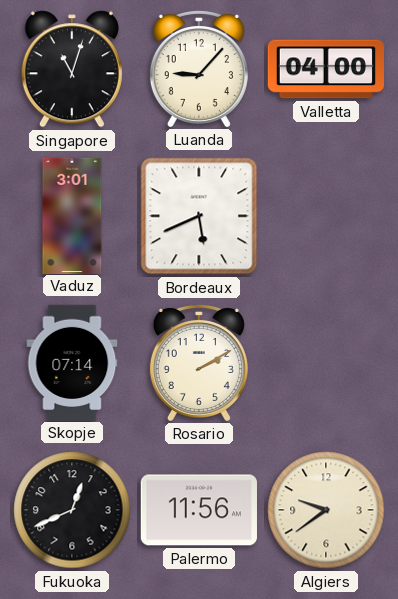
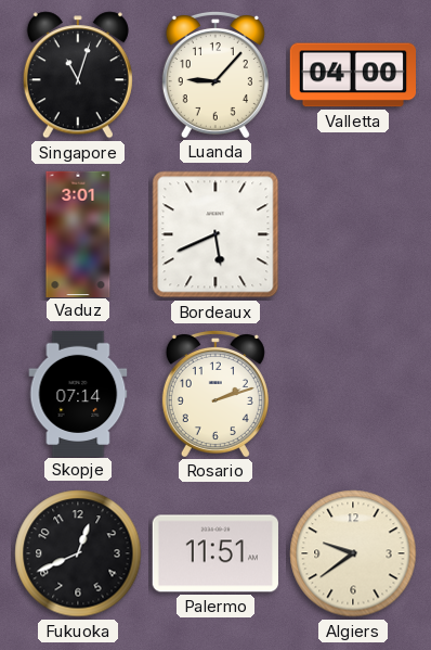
Rosario: 2:10 -> 2:12
Palermo: 11:56 -> 11:51
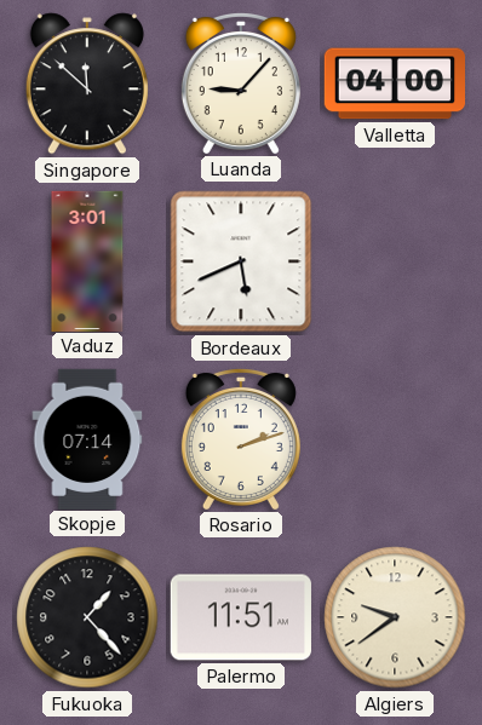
Singapore: 11:03 -> 11:52
Fukuoka: 12:41 -> 1:23
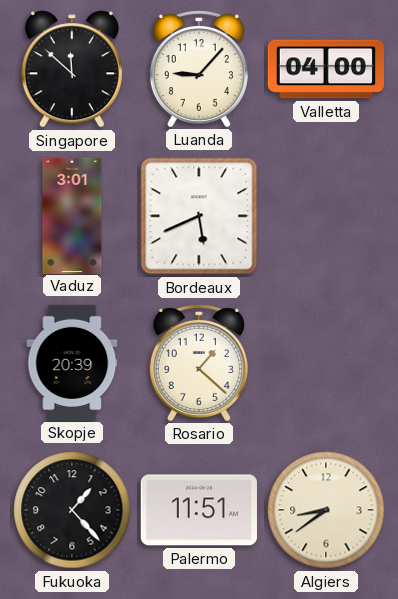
Skopje: 07:14 -> 20:39
Rosario: 2:12 -> 1:22
Algiers: 9:39 -> 8:39
